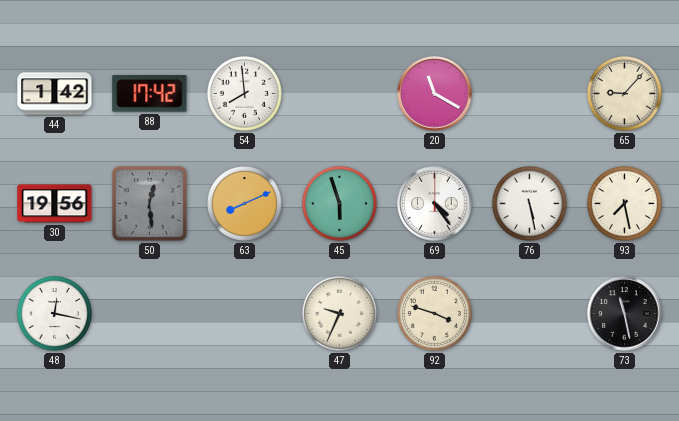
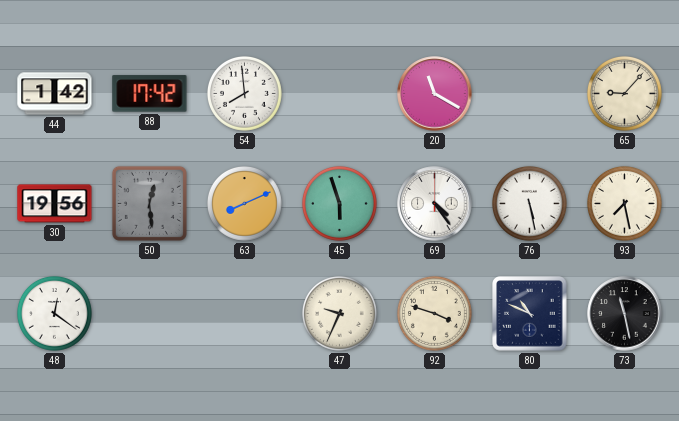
48: 12:17 -> 12:21
80: none -> 10:49
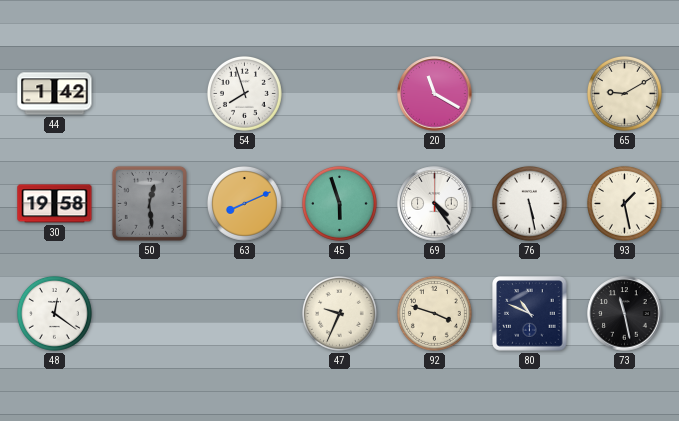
88: 17:42 -> none
54: 7:59 -> 7:57
65: 9:07 -> 9:10
30: 19:56 -> 19:58
93: 7:28 -> 1:28
